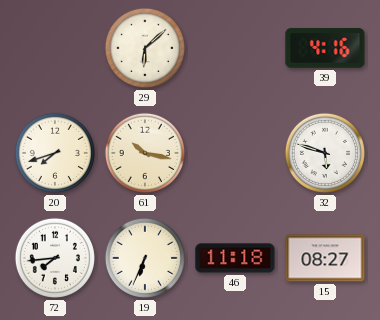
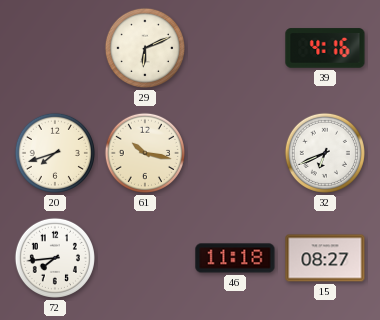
29: 6:08 -> 6:11
32: 5:48 -> 6:41
19: 6:34 -> none
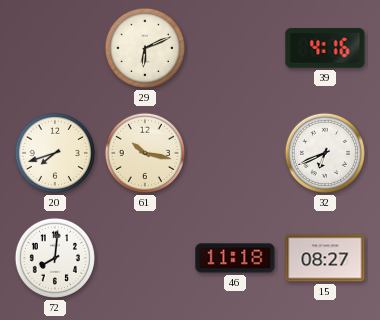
72: 7:44 -> 8:01
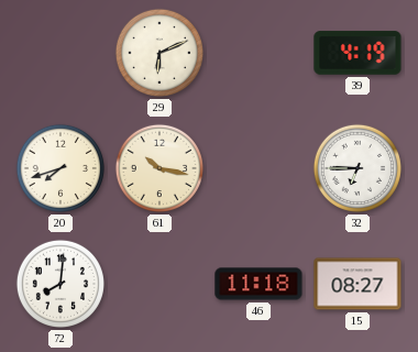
39: 4:16 -> 4:19
32: 6:41 -> 6:45
